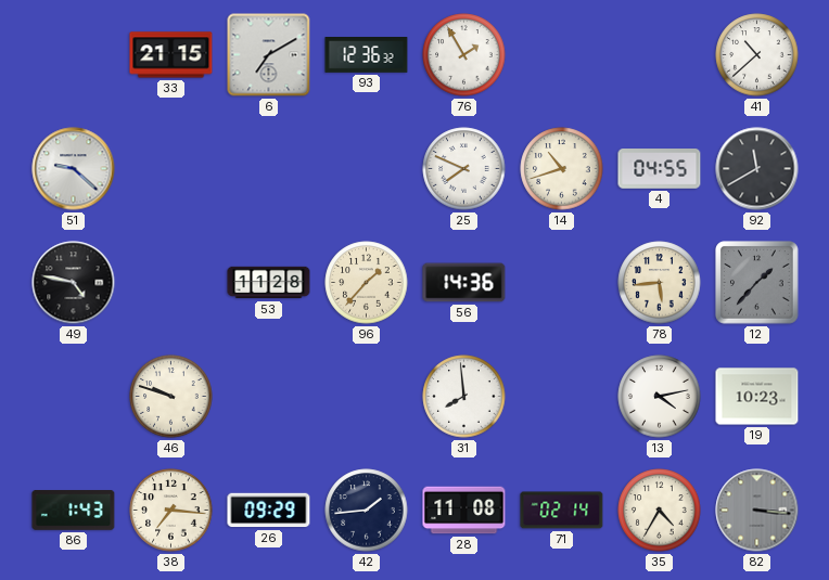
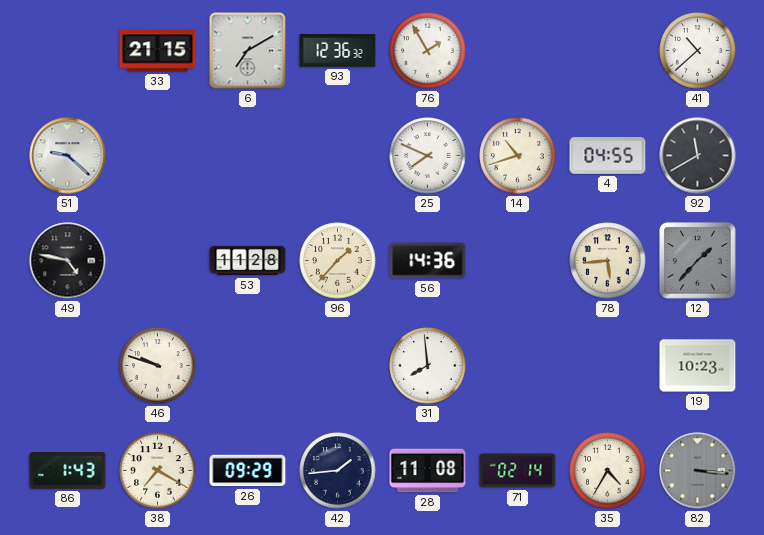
13: 4:13 -> none
38: 7:16 -> 7:20
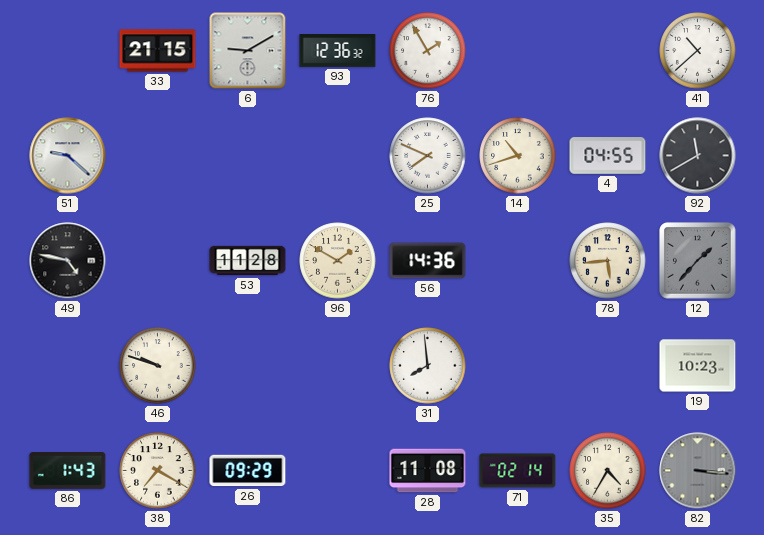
6: 7:10 -> 9:10
96: 1:37 -> 1:50
42: 1:44 -> none
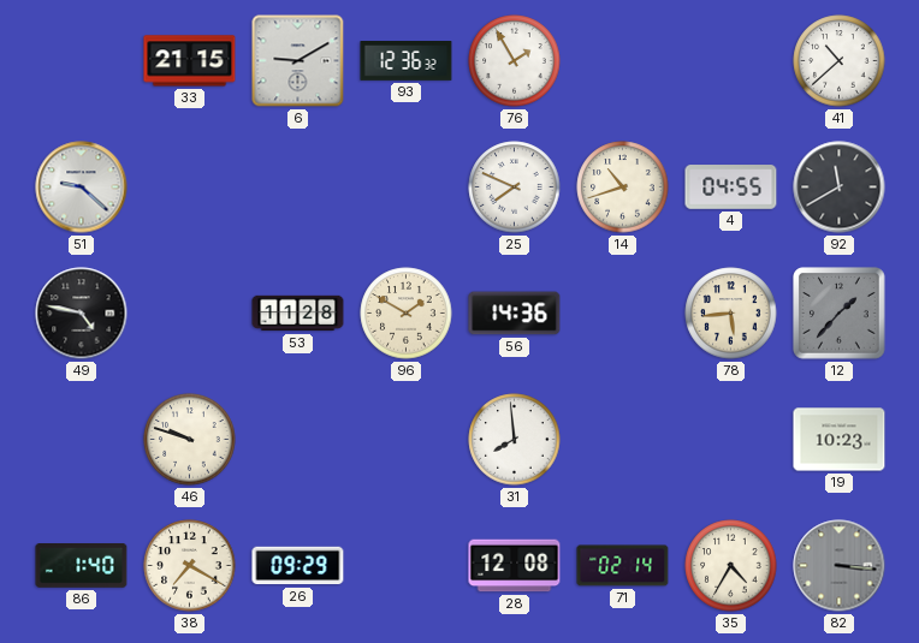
86: 1:43 -> 1:40
28: 11:08 -> 12:08
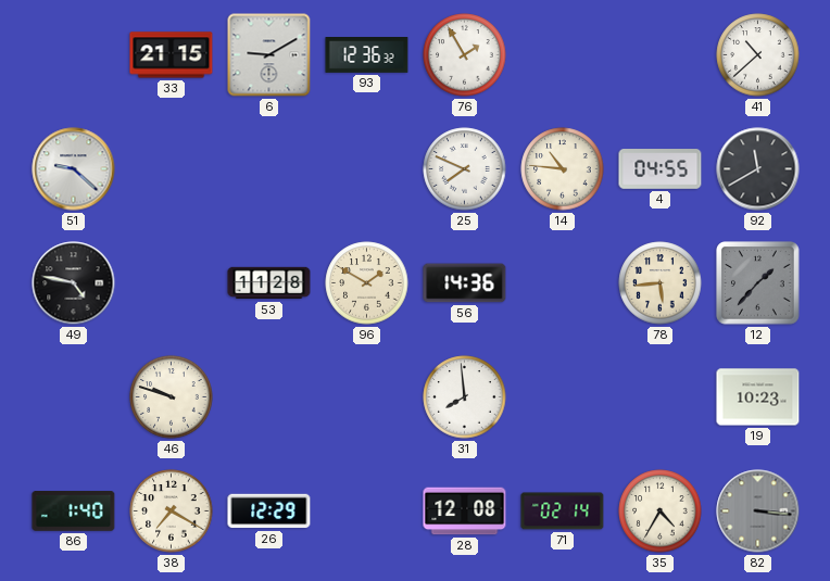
14: 10:42 -> 10:46
26: 09:29 -> 12:29
